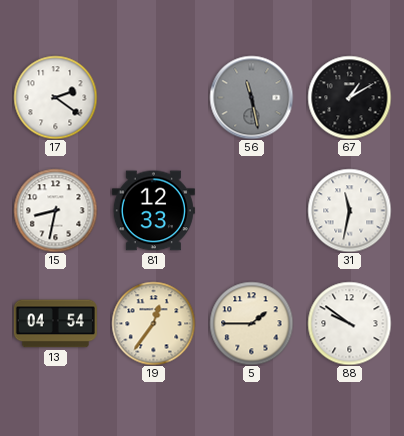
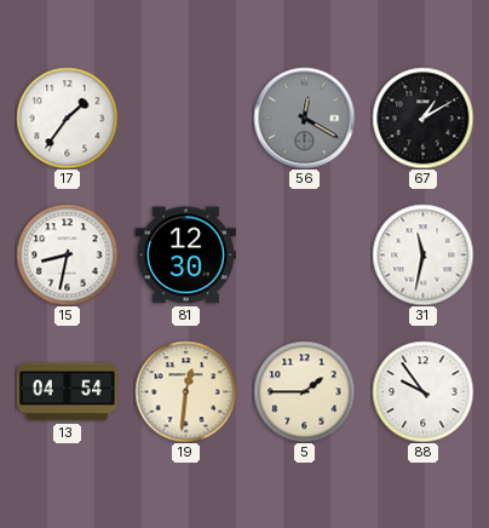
17: 2:21 -> 1:36
56: 11:28 -> 12:20
81: 12:33 -> 12:30
19: 12:36 -> 12:31
88: 9:51 -> 9:54
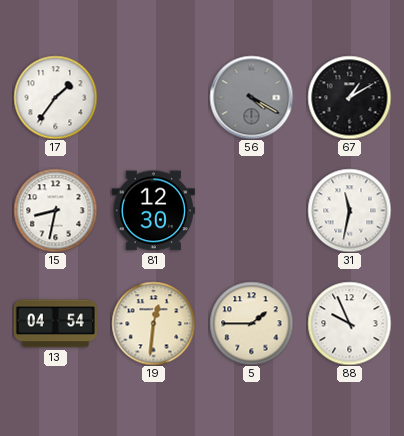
56: 12:20 -> 4:20
88: 9:54 -> 9:56
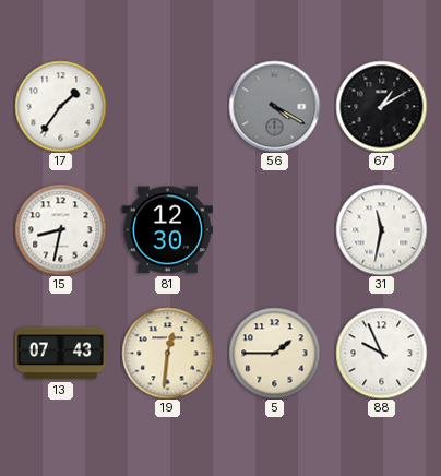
13: 04:54 -> 07:43
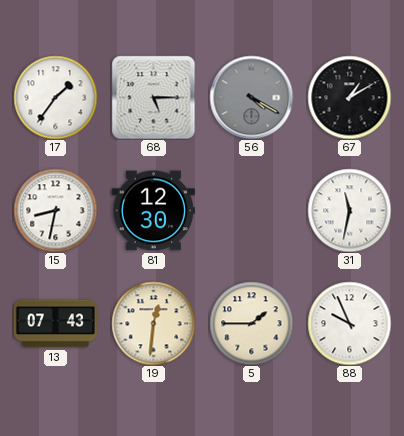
68: none -> 5:15
